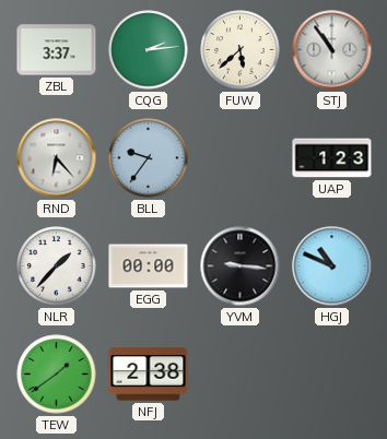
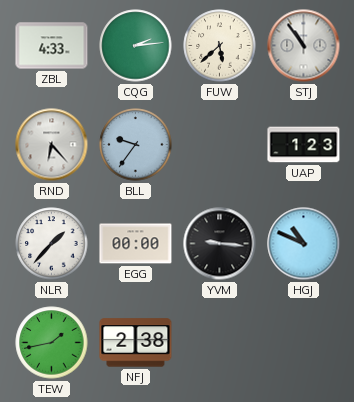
ZBL: 3:37 -> 4:33
TEW: 1:39 -> 1:43
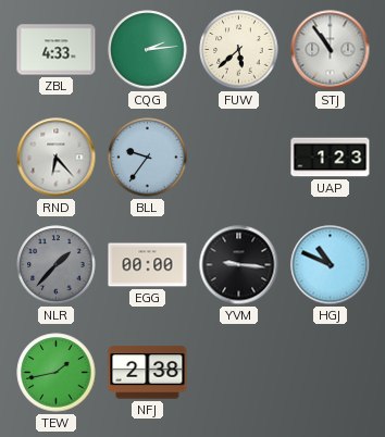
NLR dial: white -> grey
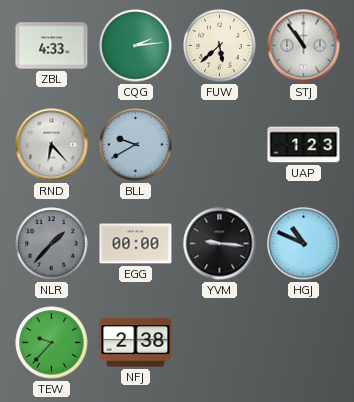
BLL: 9:36 -> 9:40
TEW: 1:43 -> 9:37
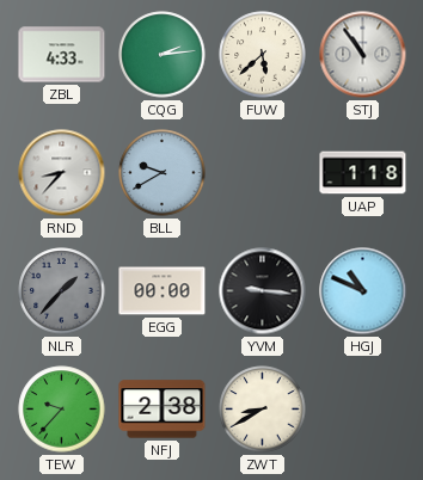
RND: 6:23 -> 8:37
UAP: 1:23 -> 1:18
ZWT: none -> 8:40
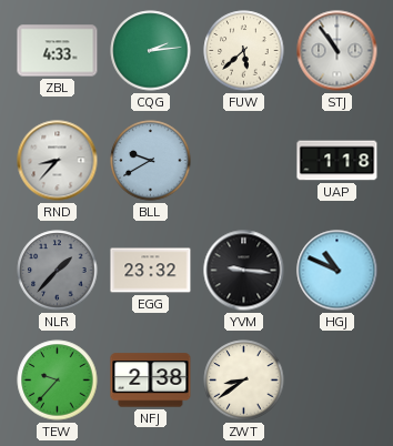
EGG: 00:00 -> 23:32
ZWT: 8:40 -> 8:39
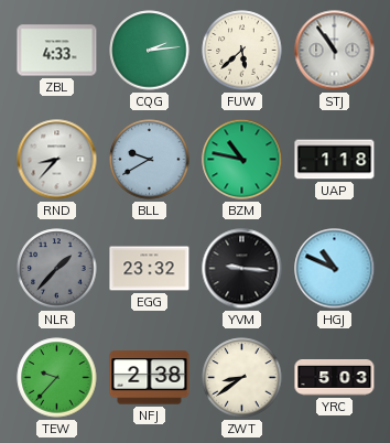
BZM: none -> 10:47
YRC: none -> 5:03
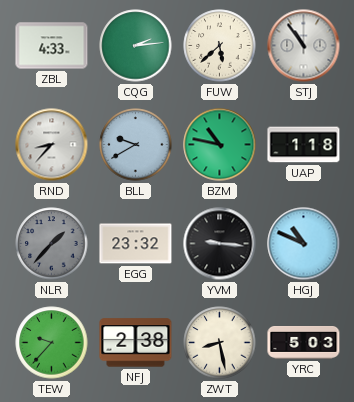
ZWT: 8:39 -> 8:28
